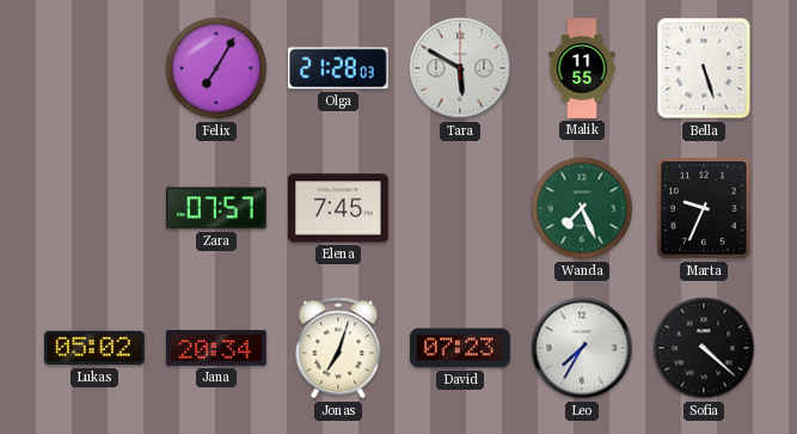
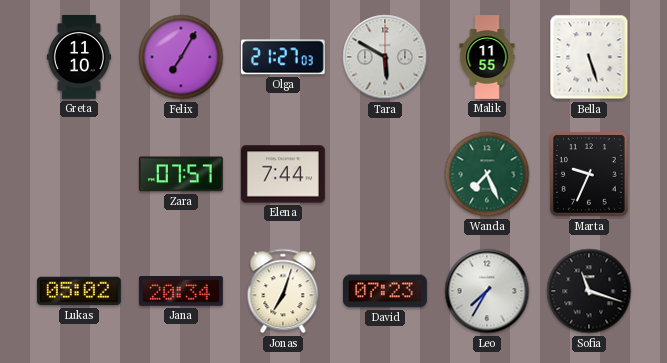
Greta: none -> 11:10
Olga: 21:28 -> 21:27
Elena: 7:45 -> 7:44
Sofia: 4:22 -> 11:18
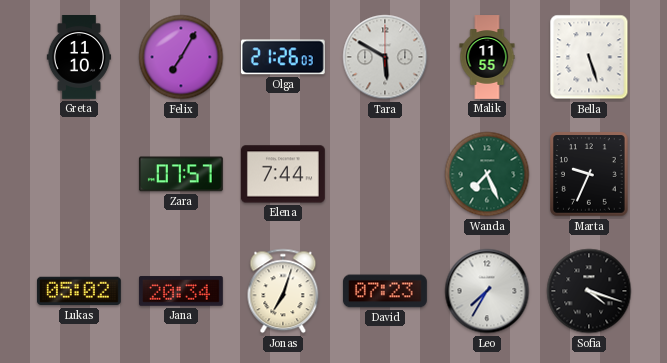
Olga: 21:27 -> 21:26
Sofia: 11:18 -> 4:18
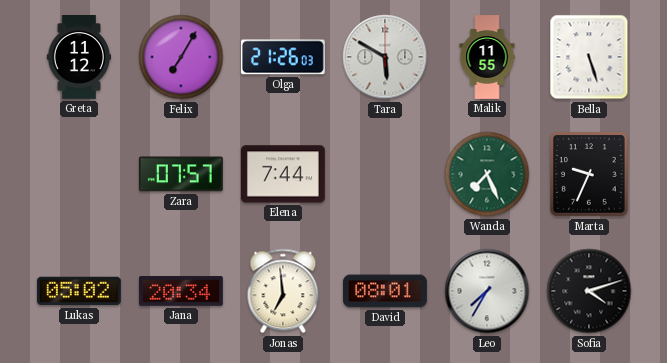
Greta: 11:10 -> 11:12
Jonas: 7:03 -> 6:59
David: 07:23 -> 08:01
Sofia: 4:18 -> 4:12
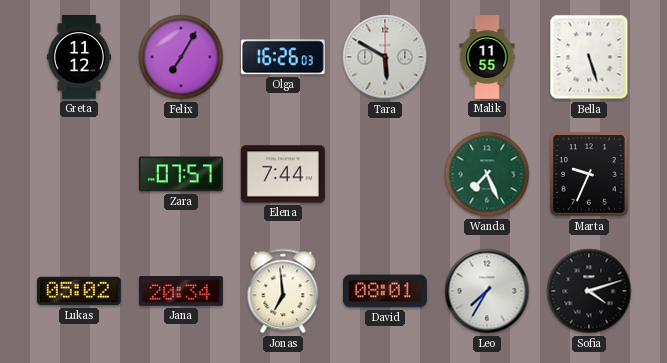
Olga: 21:26 -> 16:26
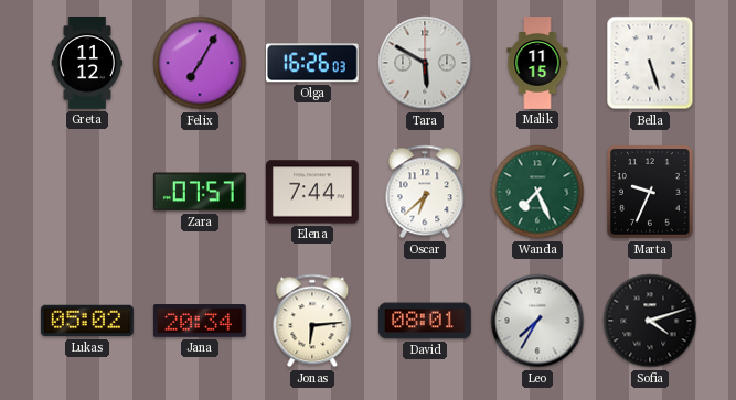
Malik: 11:55 -> 11:15
Oscar: none -> 6:38
Jonas: 6:59 -> 6:14
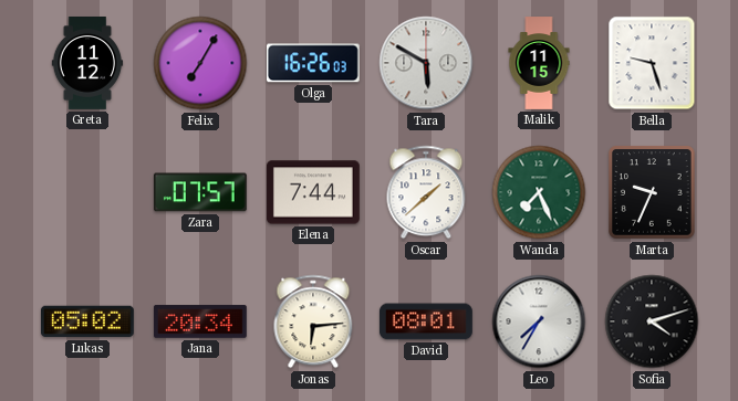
Bella: 5:27 -> 9:27
Oscar: 6:38 -> 1:38
